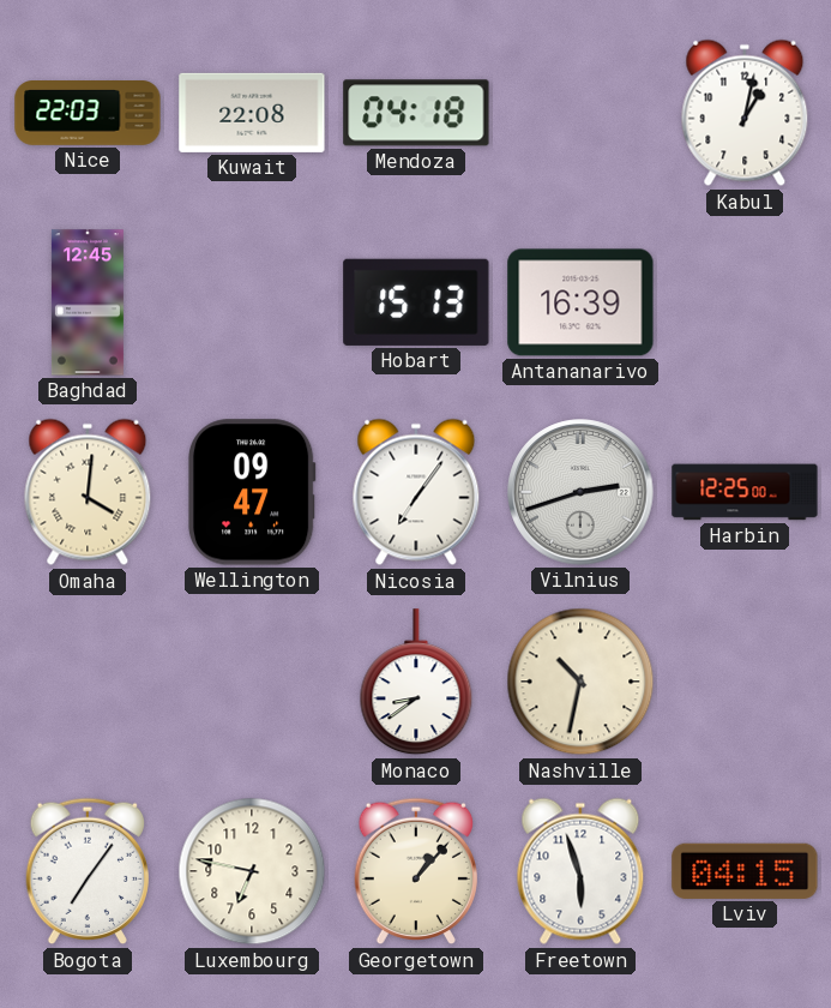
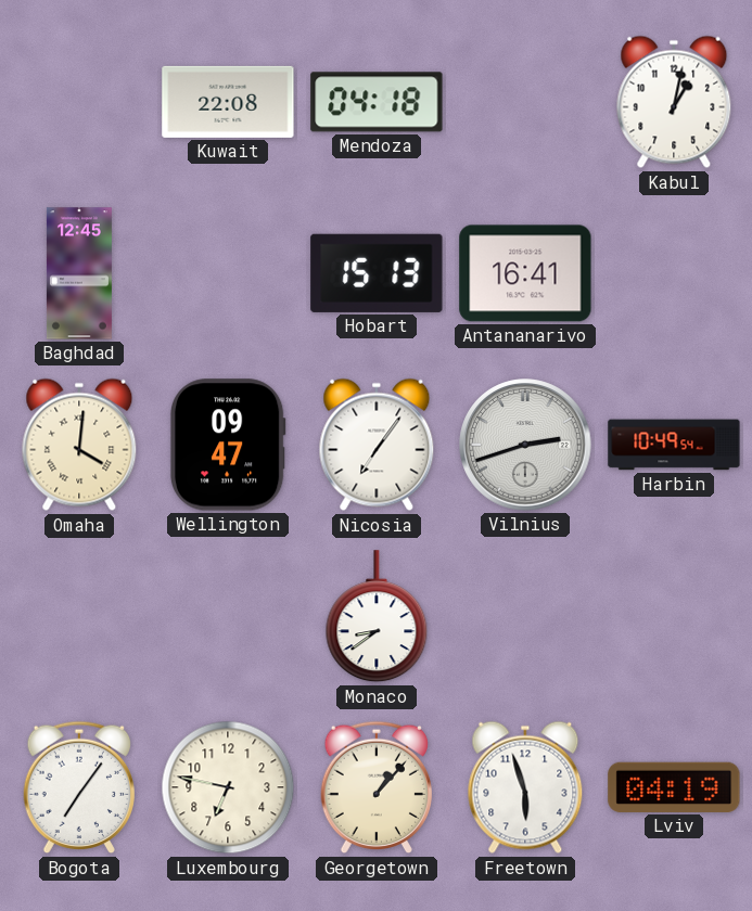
Nice: 22:03 -> none
Antananarivo: 16:39 -> 16:41
Harbin: 12:25 -> 10:49
Nashville: 10:32 -> none
Lviv: 04:15 -> 04:19
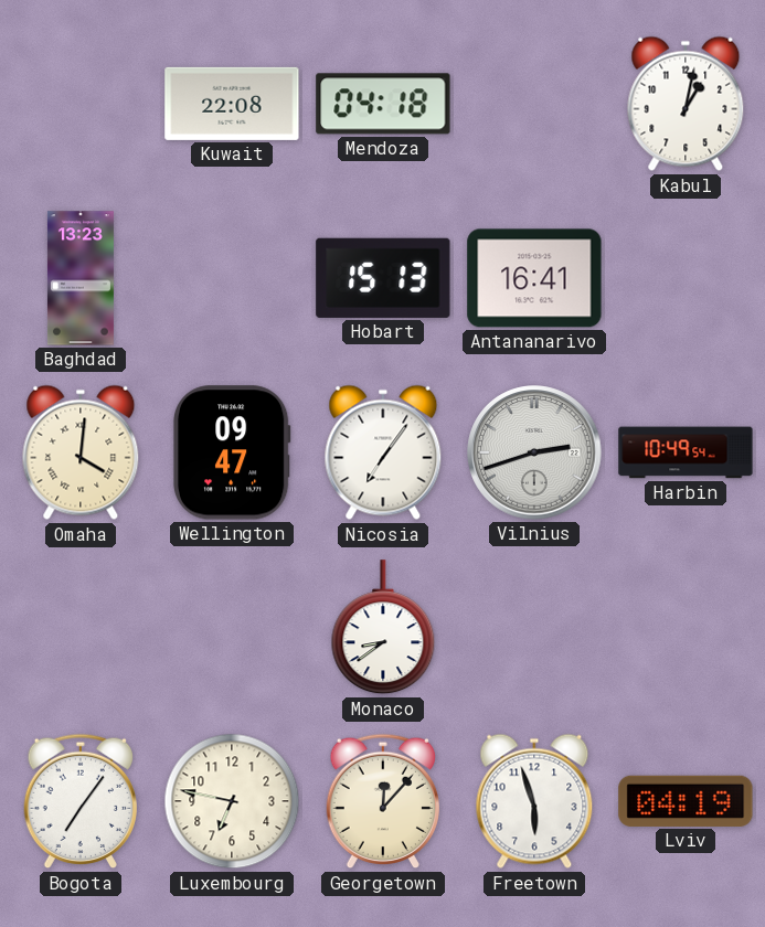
Baghdad: 12:45 -> 13:23
Georgetown: 1:07 -> 12:07
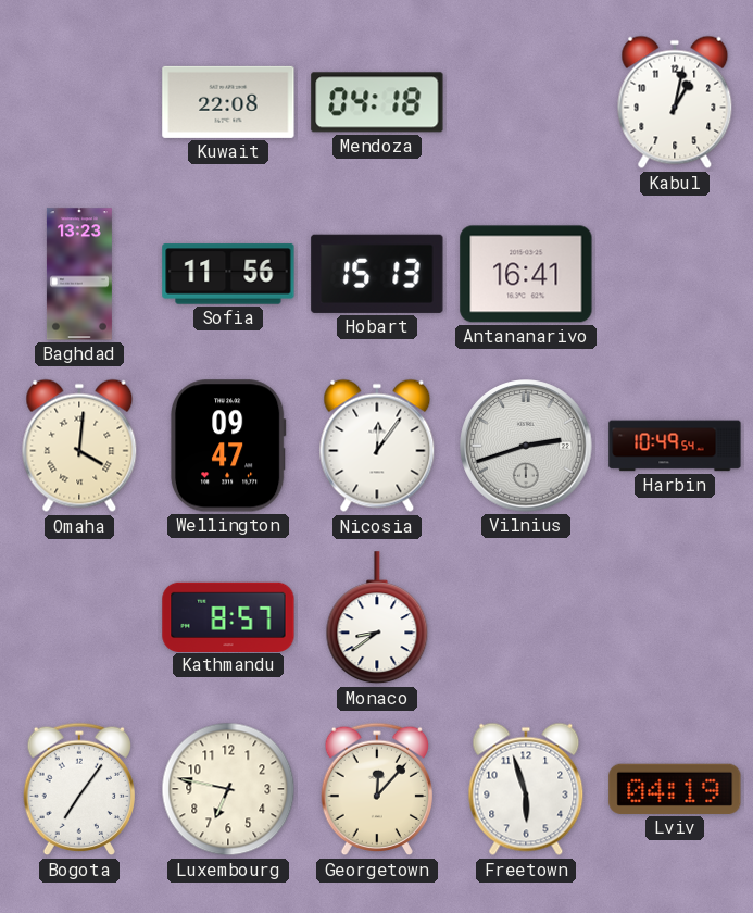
Sofia: none -> 11:56
Nicosia: 7:06 -> 12:06
Kathmandu: none -> 8:57
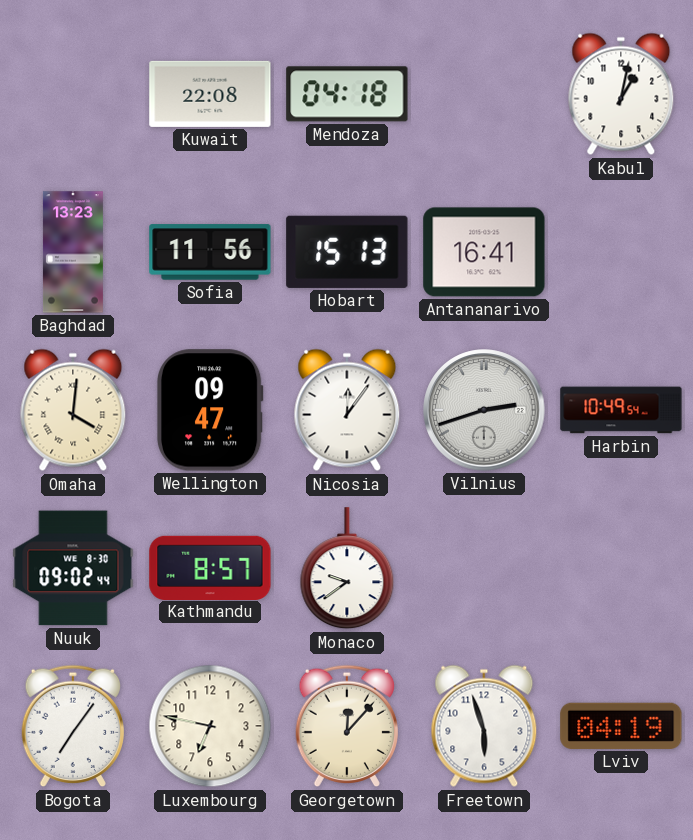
Nuuk: none -> 09:02
Monaco: 8:39 -> 9:39
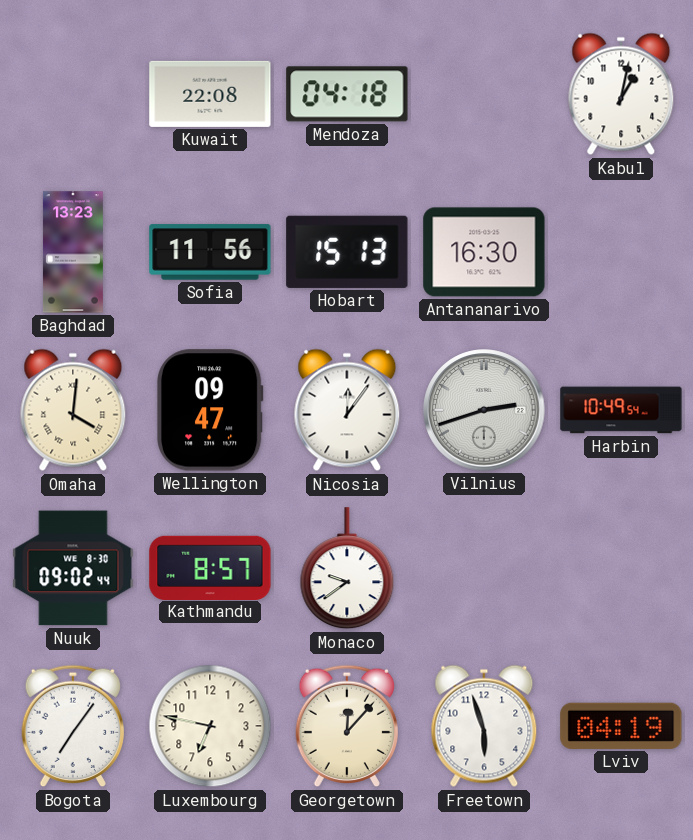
Antananarivo: 16:41 -> 16:30
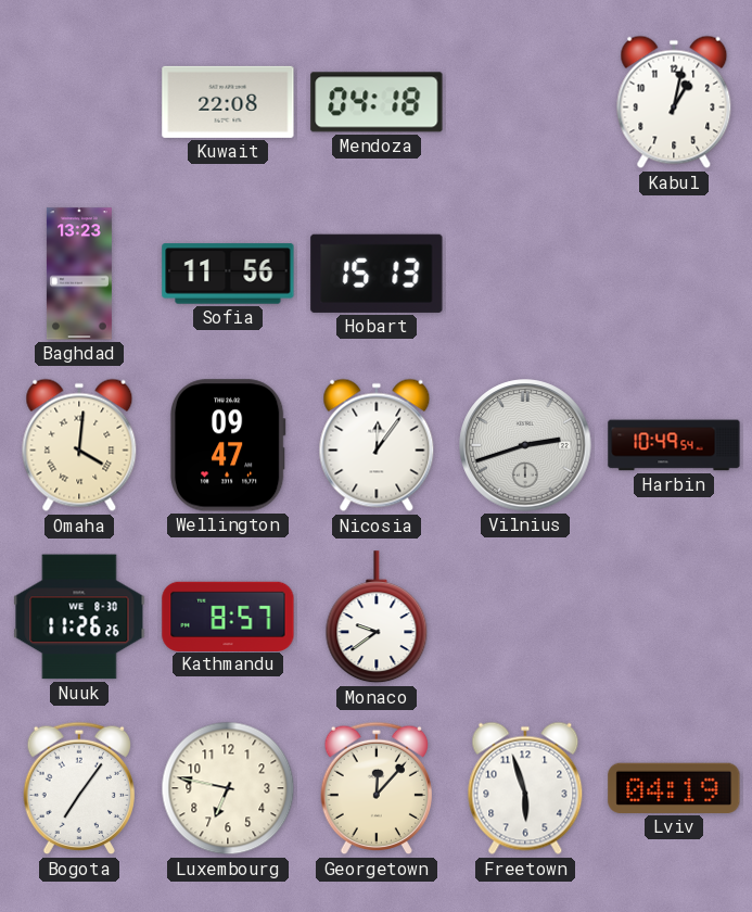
Antananarivo: 16:30 -> none
Nuuk: 09:02 -> 11:26
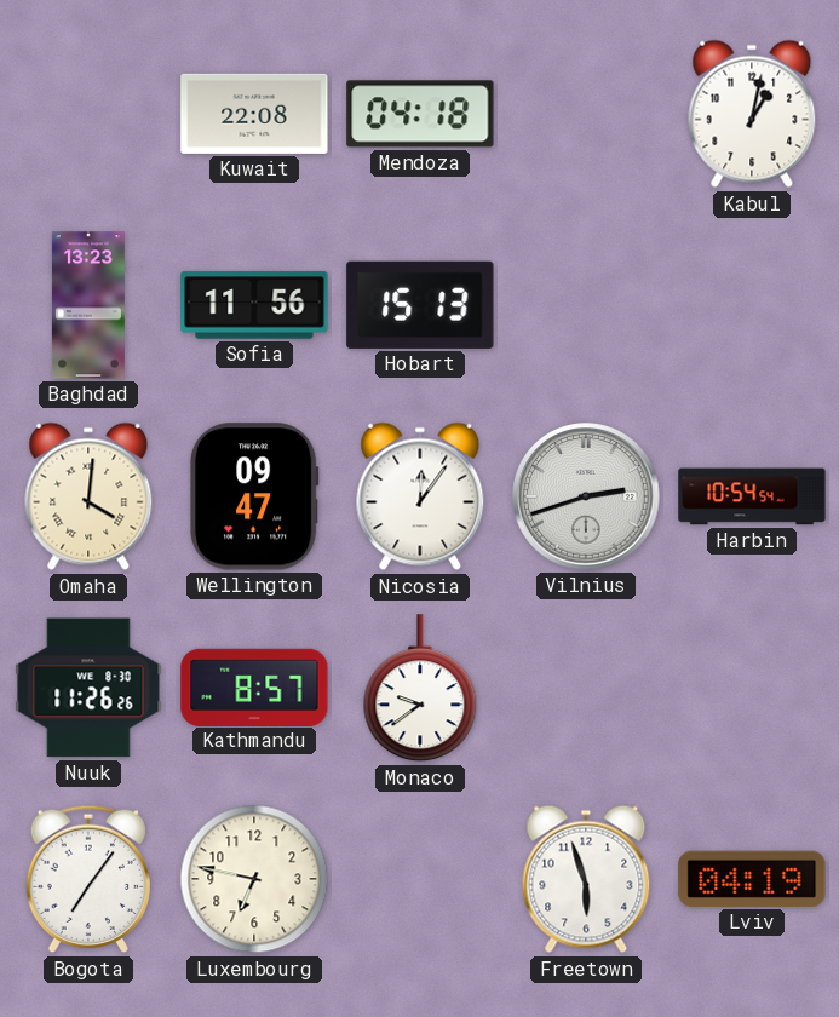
Harbin: 10:49 -> 10:54
Georgetown: 12:07 -> none
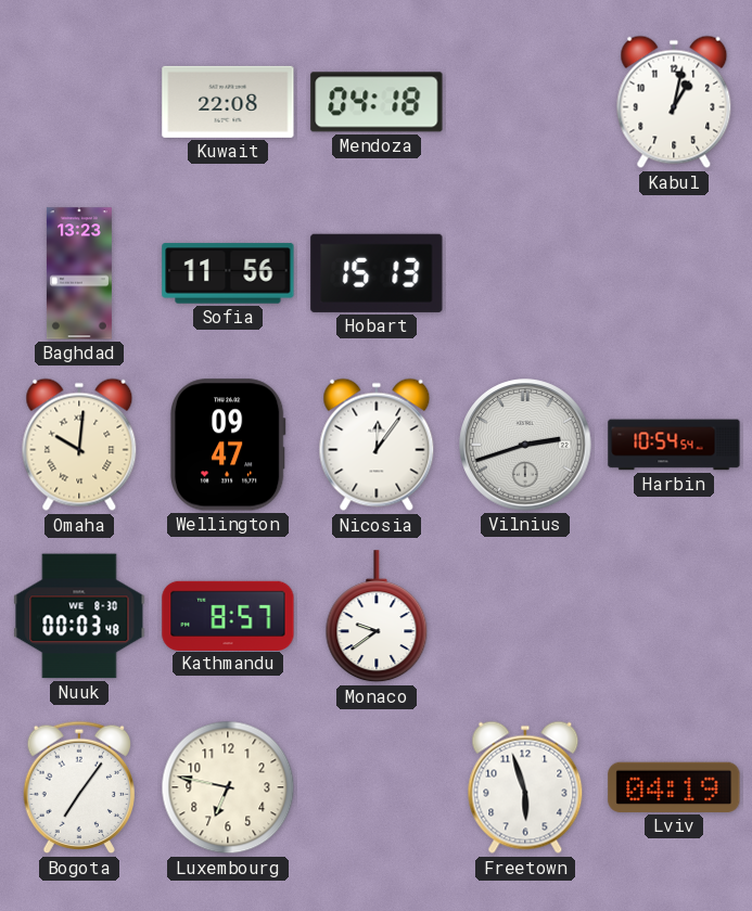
Omaha: 4:01 -> 10:01
Nuuk: 11:26 -> 00:03
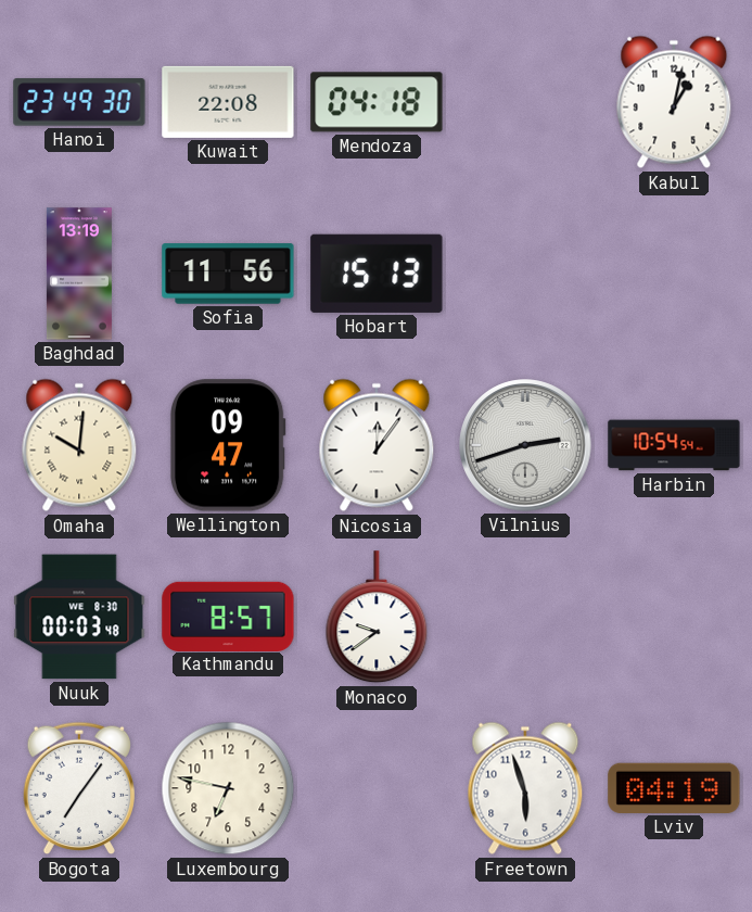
Hanoi: none -> 23:49
Baghdad: 13:23 -> 13:19
